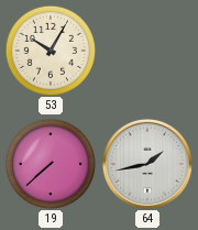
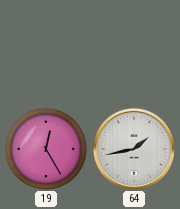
53: 10:05 -> none
19: 7:38 -> 12:25
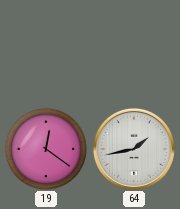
19: 12:25 -> 12:21
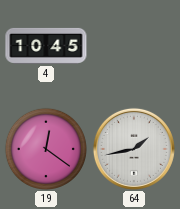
4: none -> 10:45
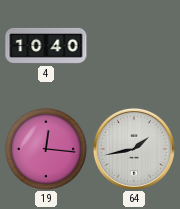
4: 10:45 -> 10:40
19: 12:21 -> 12:16
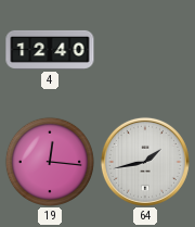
4: 10:40 -> 12:40
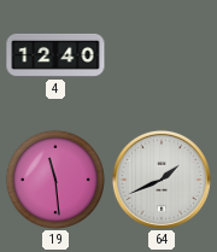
19: 12:16 -> 11:29
64: 1:43 -> 1:41
